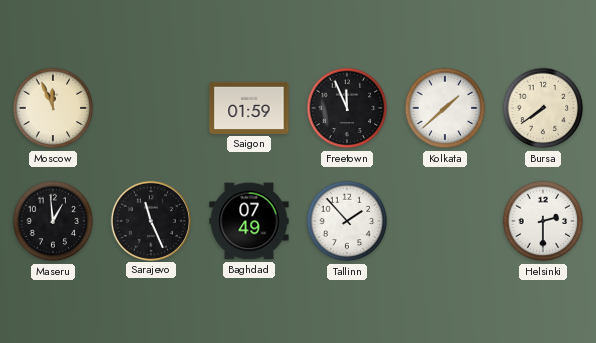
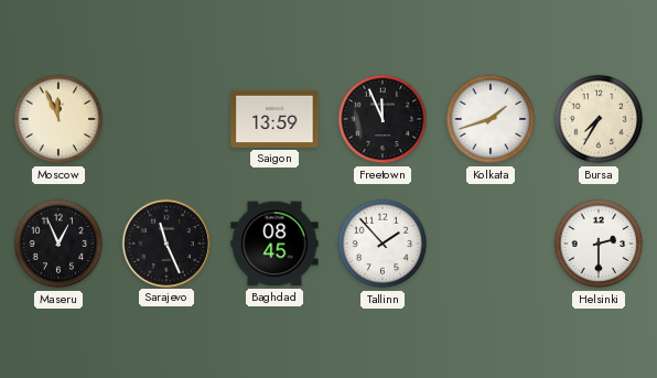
Saigon: 01:59 -> 13:59
Kolkata: 1:38 -> 1:42
Bursa: 7:39 -> 7:35
Maseru: 12:59 -> 12:56
Baghdad: 07:49 -> 08:45
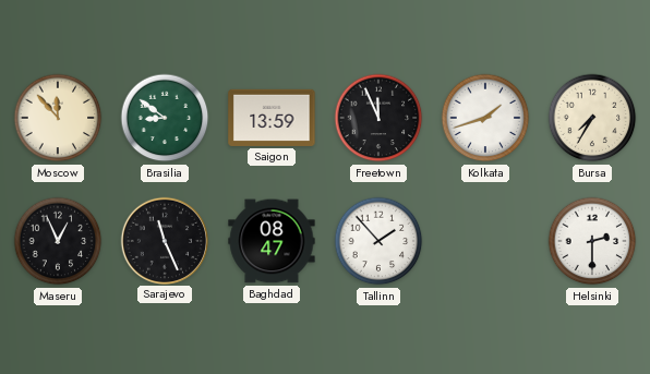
Moscow: 11:56 -> 11:53
Brasilia: none -> 8:51
Baghdad: 08:45 -> 08:47
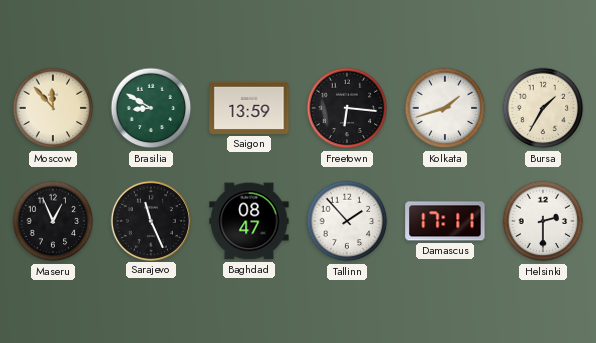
Brasilia: 8:51 -> 8:50
Freetown: 11:56 -> 6:16
Bursa: 7:35 -> 1:35
Damascus: none -> 17:11
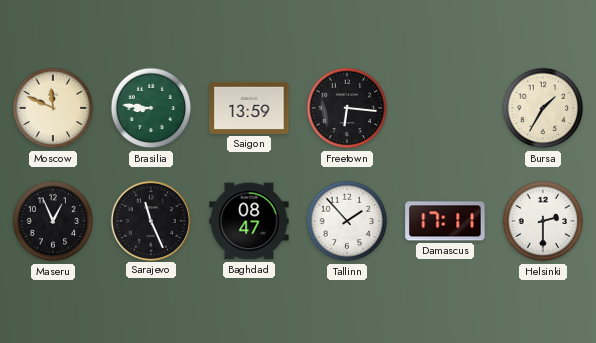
Moscow: 11:53 -> 11:49
Brasilia: 8:50 -> 8:46
Kolkata: 1:42 -> none
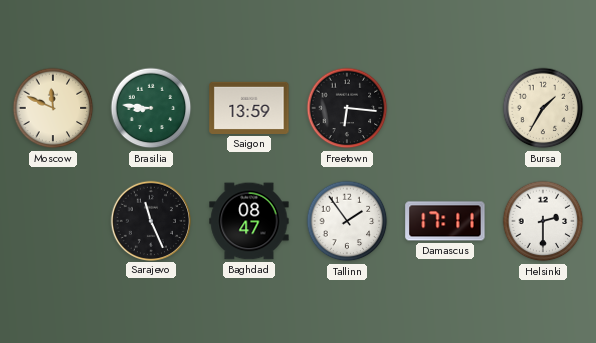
Maseru: 12:56 -> none
Tallinn: 1:53 -> 1:54
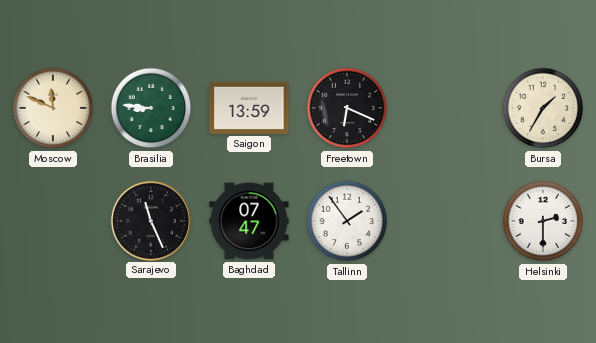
Freetown: 6:16 -> 6:19
Baghdad: 08:47 -> 07:47
Damascus: 17:11 -> none
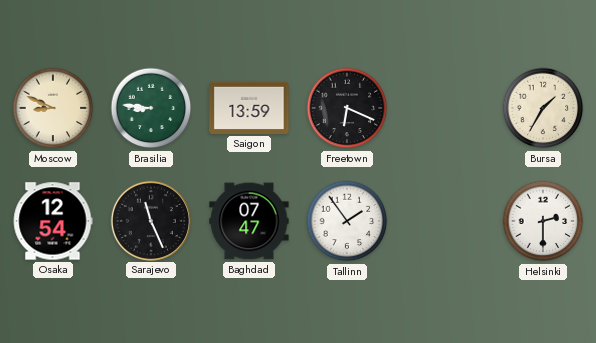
Moscow: 11:49 -> 8:49
Osaka: none -> 12:54
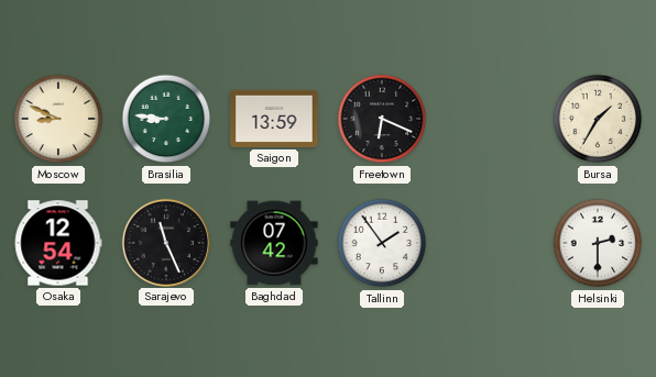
Baghdad: 07:47 -> 07:42
